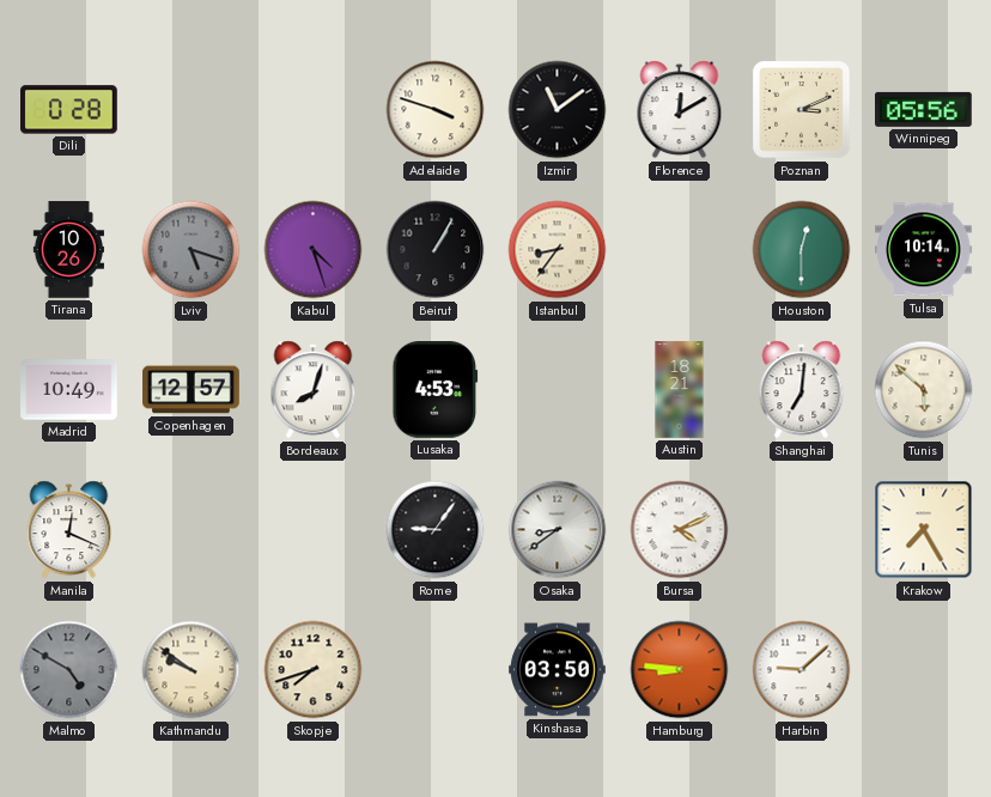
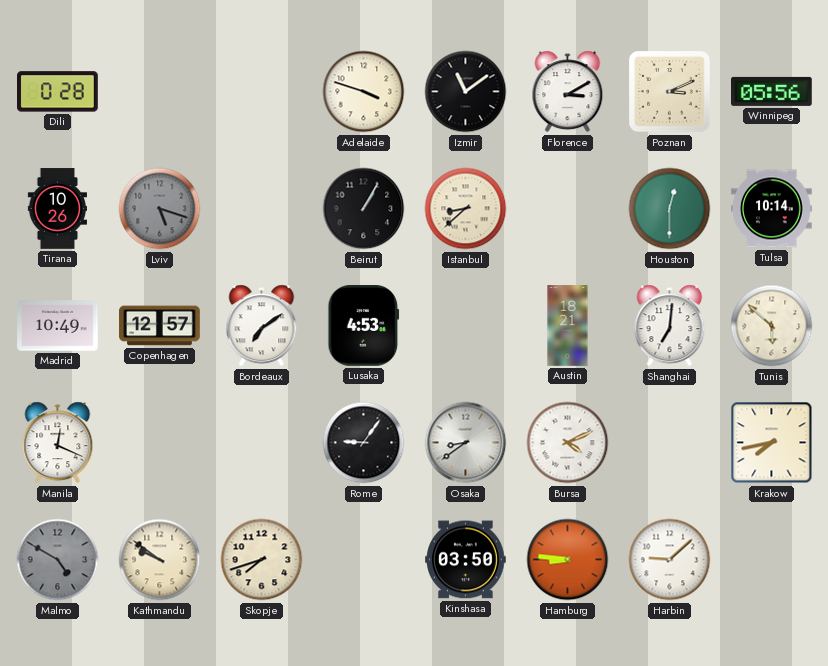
Florence: 12:10 -> 3:10
Kabul: 4:27 -> none
Istanbul: 8:36 -> 8:38
Bordeaux: 8:03 -> 7:09
Krakow: 7:25 -> 7:43
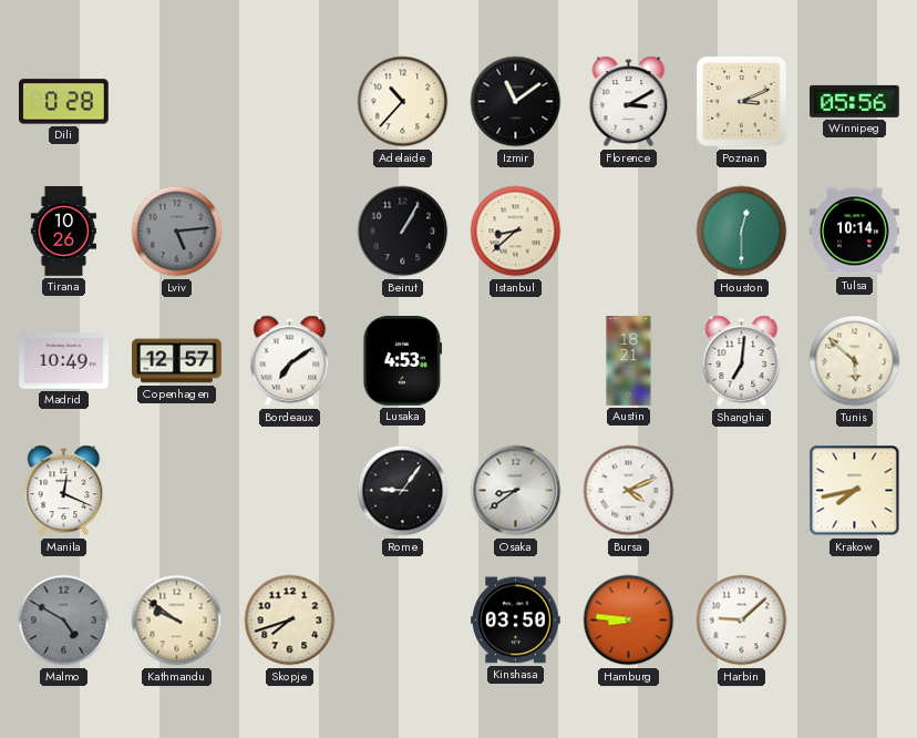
Adelaide: 3:48 -> 10:37
Lviv: 5:18 -> 5:14
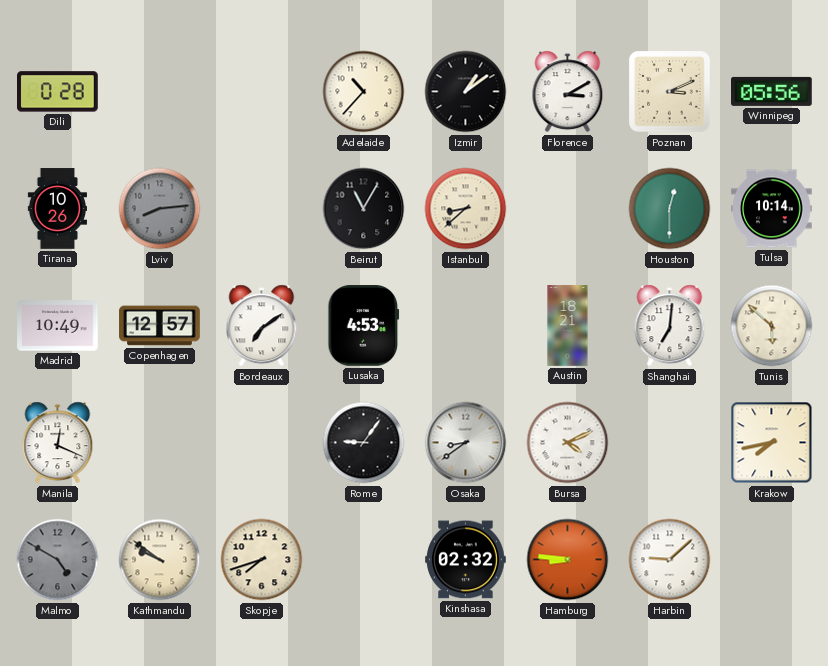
Izmir: 11:09 -> 1:09
Lviv: 5:14 -> 8:14
Beirut: 1:05 -> 11:05
Kinshasa: 03:50 -> 02:32
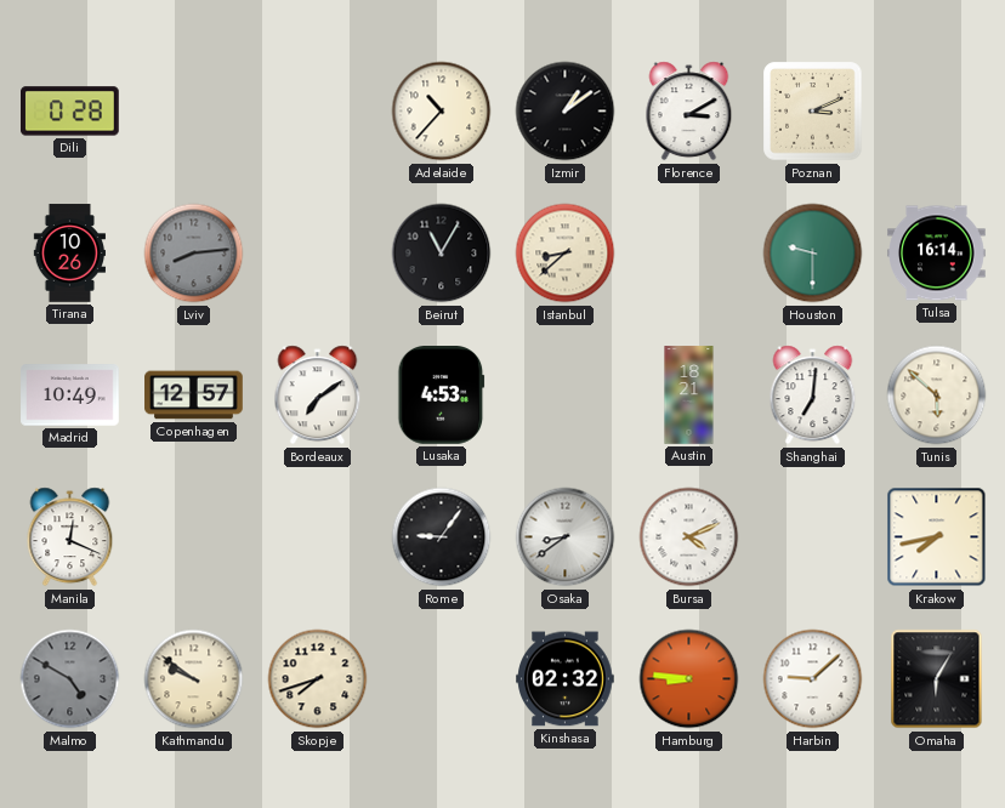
Winnipeg: 05:56 -> none
Houston: 12:30 -> 9:30
Tulsa: 10:14 -> 16:14
Omaha: none -> 6:05
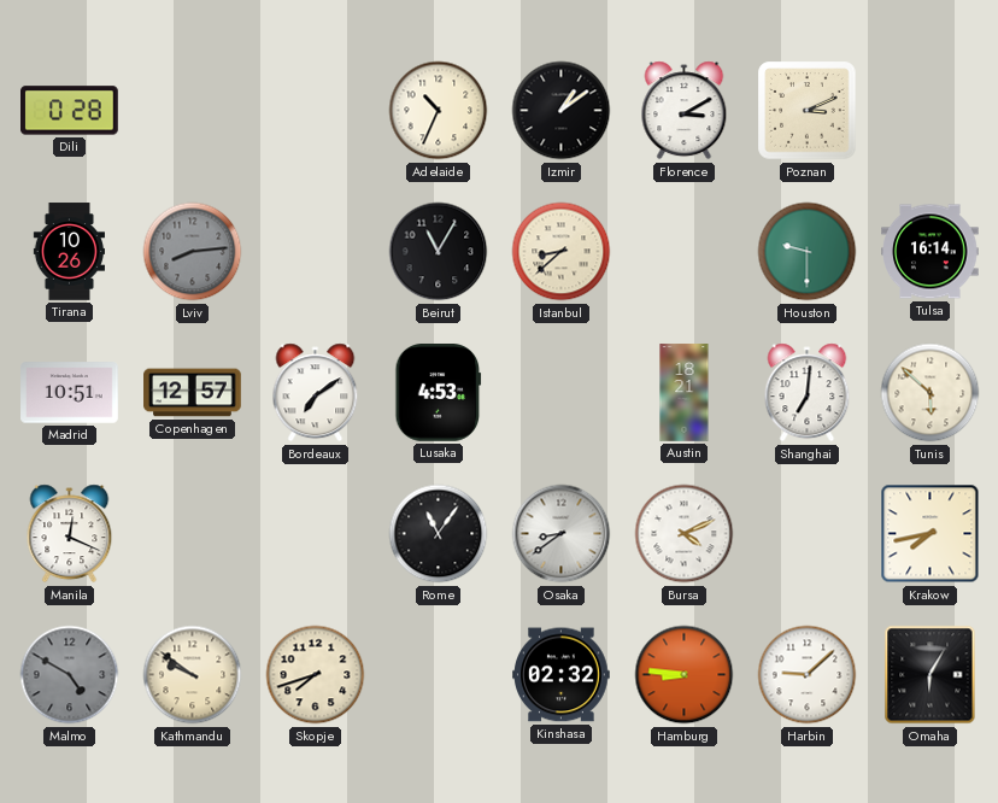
Adelaide: 10:37 -> 10:34
Madrid: 10:49 -> 10:51
Rome: 9:06 -> 11:06
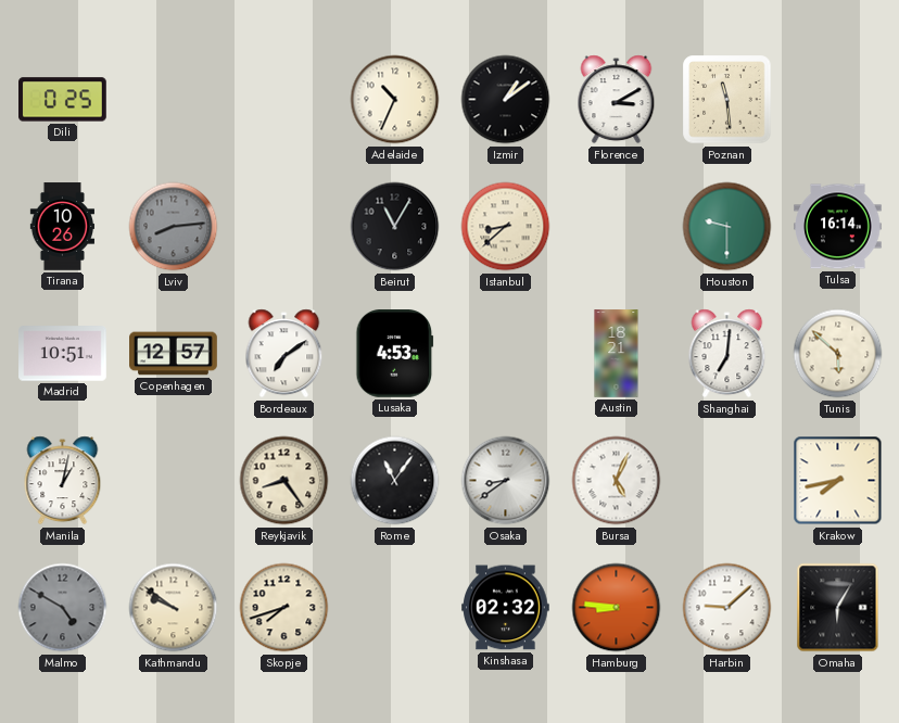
Dili: 0:28 -> 0:25
Poznan: 3:11 -> 11:29
Manila: 12:19 -> 1:02
Reykjavik: none -> 8:24
Bursa: 4:11 -> 5:04
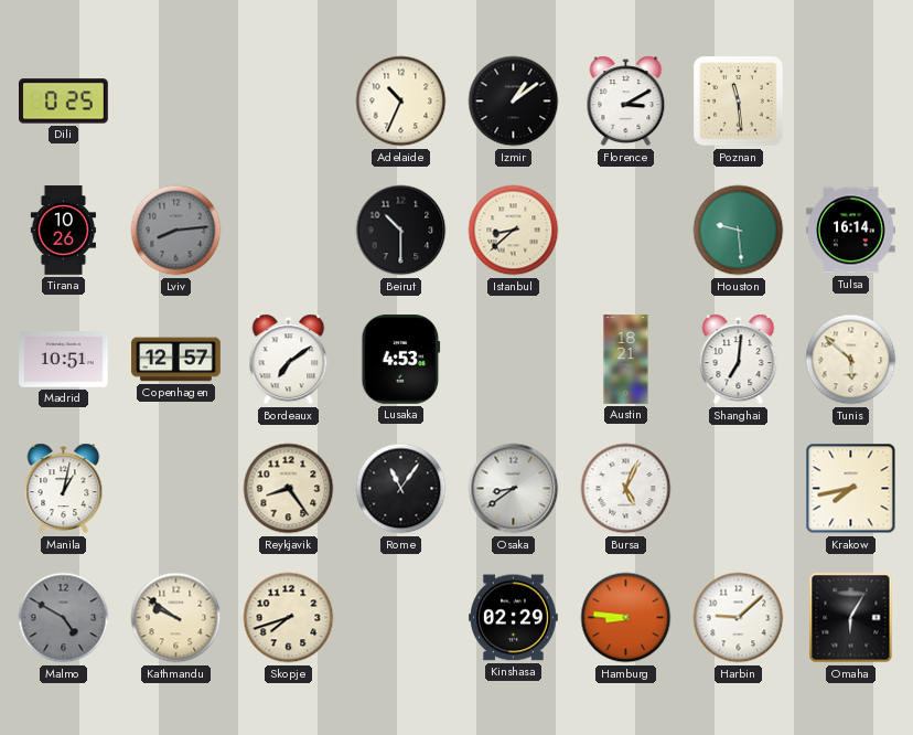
Beirut: 11:05 -> 10:30
Houston: 9:30 -> 9:29
Kinshasa: 02:32 -> 02:29
